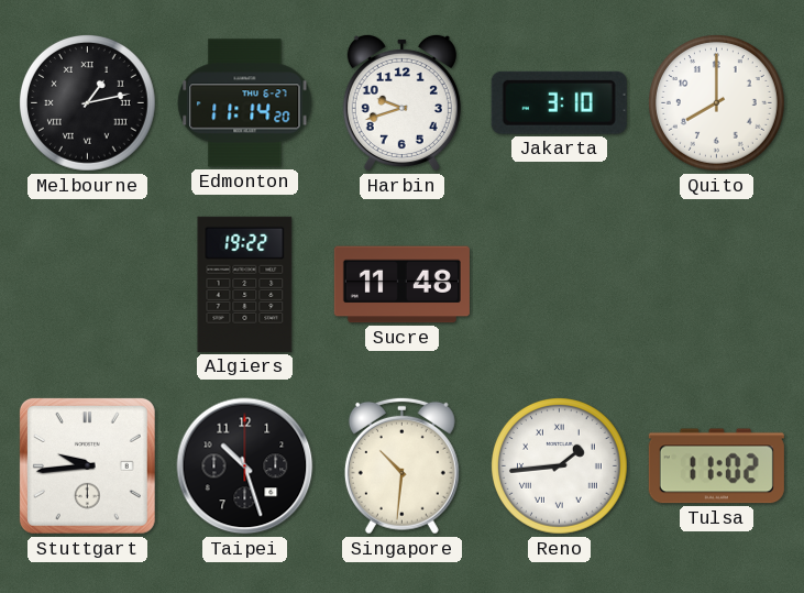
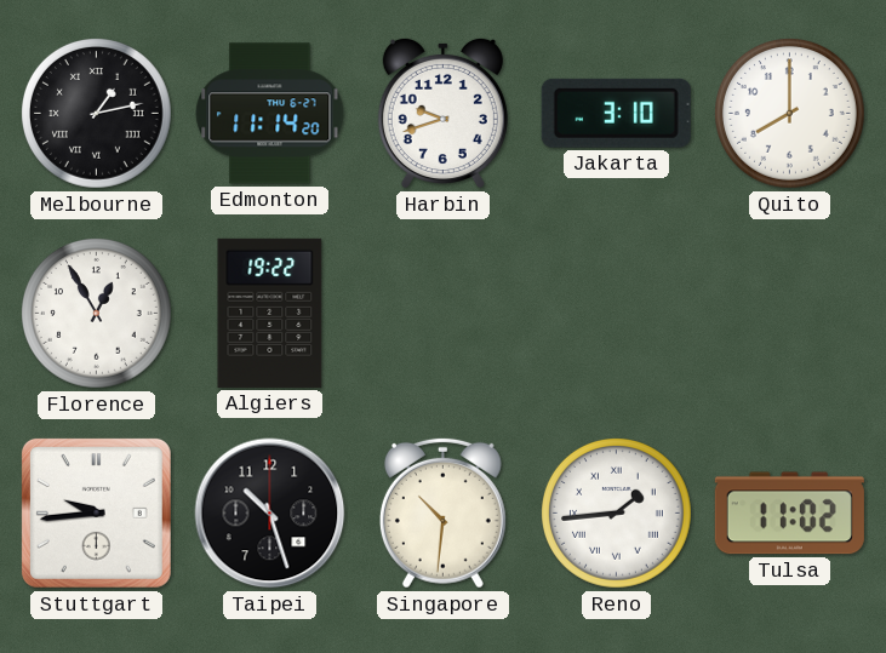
Florence: none -> 12:55
Sucre: 11:48 -> none
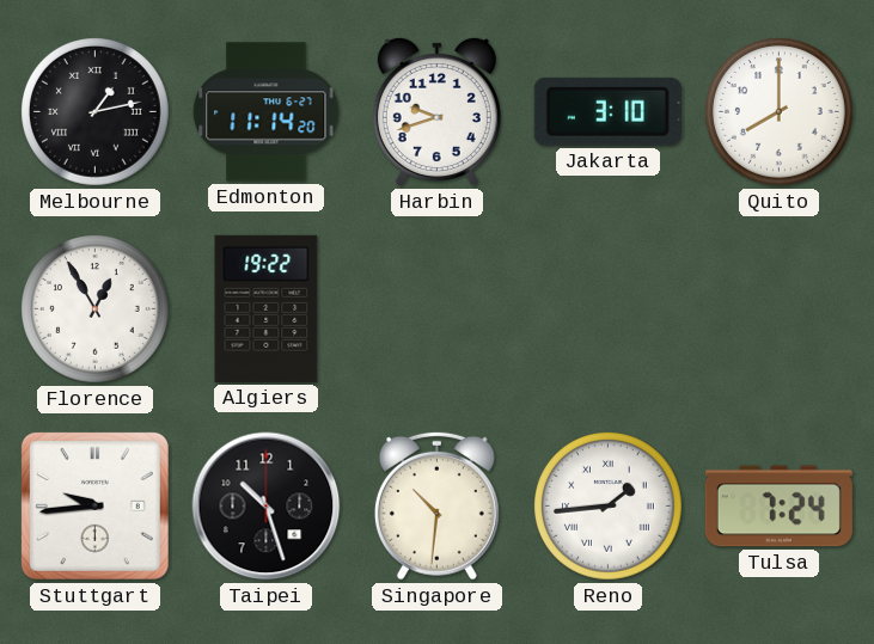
Tulsa: 11:02 -> 7:24
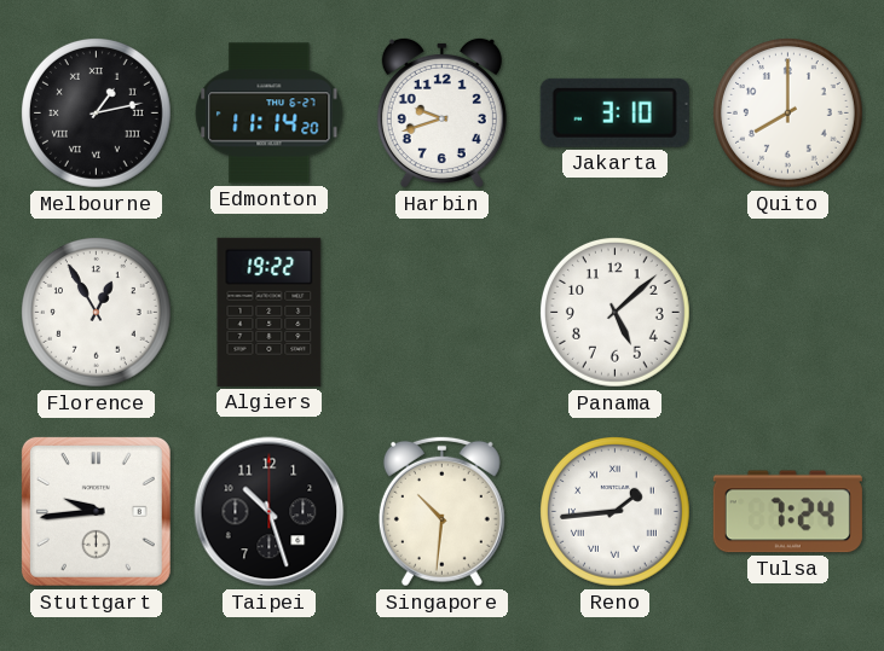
Panama: none -> 5:08
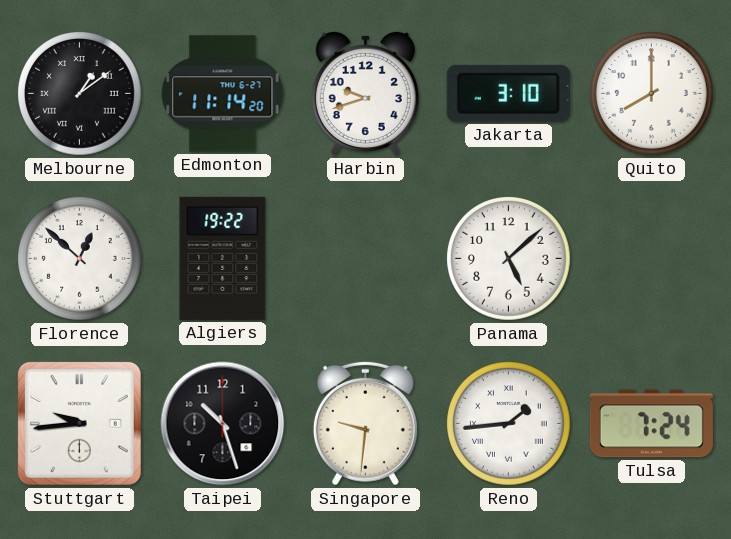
Melbourne: 1:13 -> 1:09
Florence: 12:55 -> 12:52
Singapore: 10:31 -> 9:31
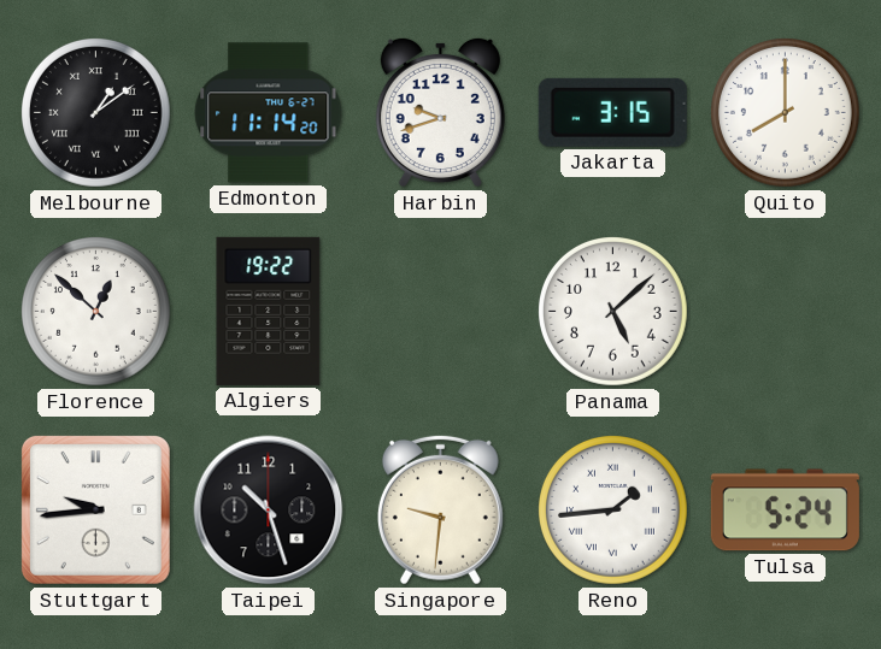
Jakarta: 3:10 -> 3:15
Tulsa: 7:24 -> 5:24
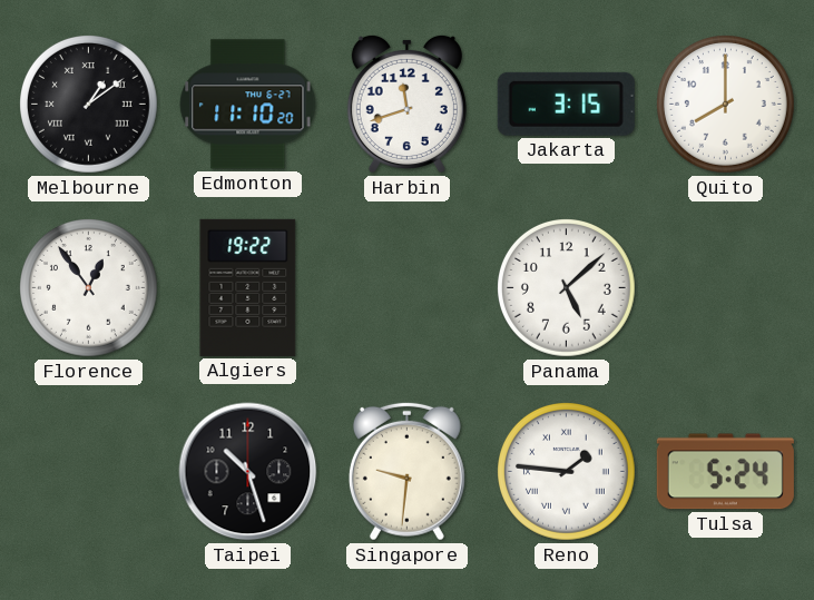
Edmonton: 11:14 -> 11:10
Harbin: 9:42 -> 11:42
Florence: 12:52 -> 12:54
Stuttgart: 9:44 -> none
Reno: 1:44 -> 1:46
